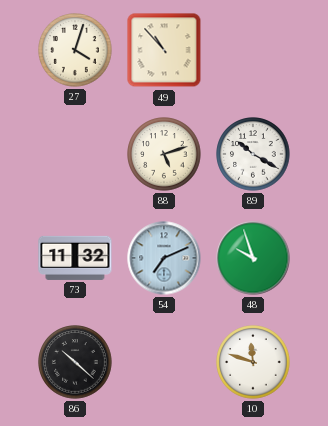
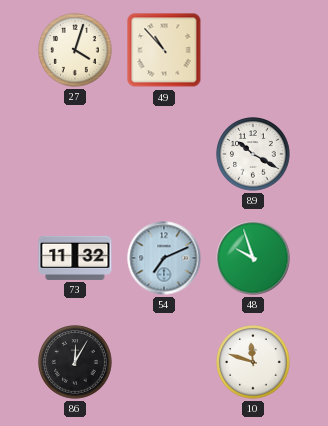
88: 5:12 -> none
86: 10:22 -> 12:05
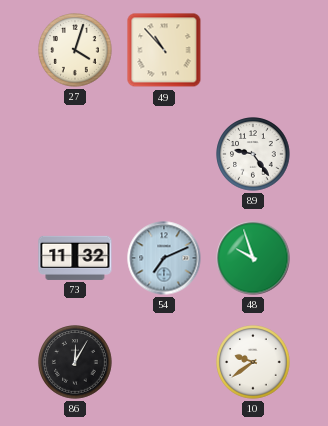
89: 10:20 -> 9:24
10: 11:48 -> 9:39
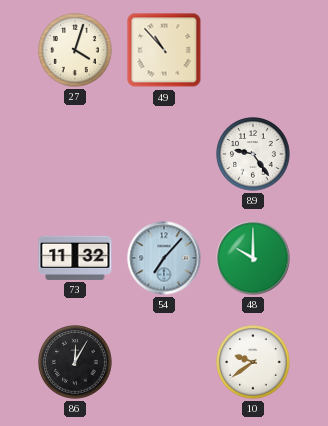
54: 7:11 -> 7:07
48: 9:57 -> 10:00
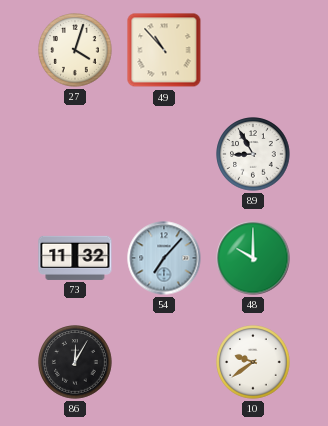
89: 9:24 -> 8:55
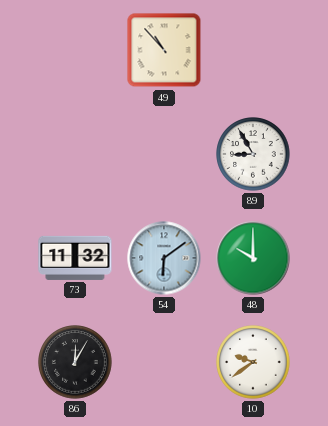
27: 4:03 -> none
54: 7:07 -> 6:09
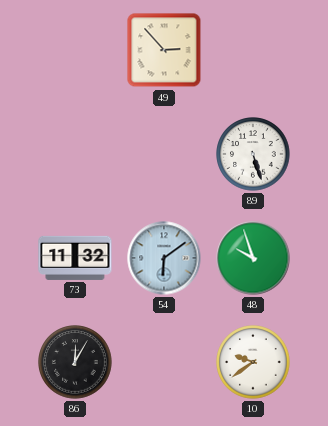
49: 10:53 -> 2:53
89: 8:55 -> 5:27
48: 10:00 -> 9:57
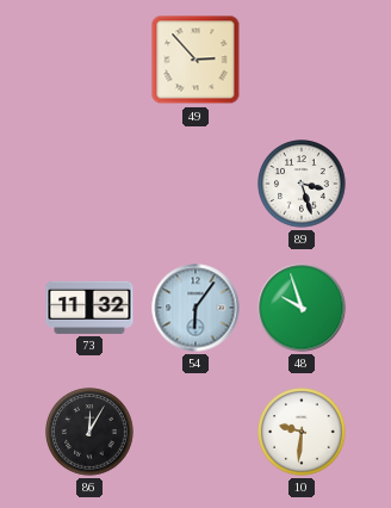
89: 5:27 -> 3:27
54: 6:09 -> 6:06
10: 9:39 -> 9:31
